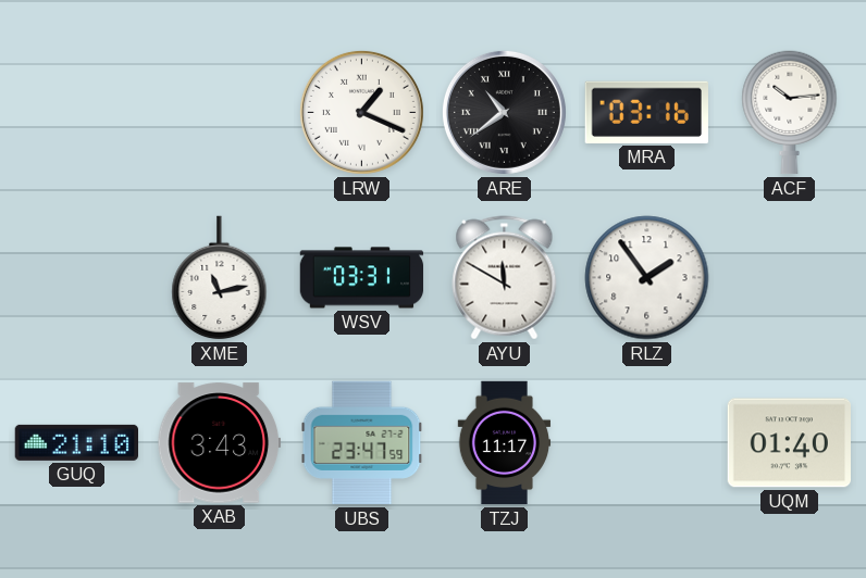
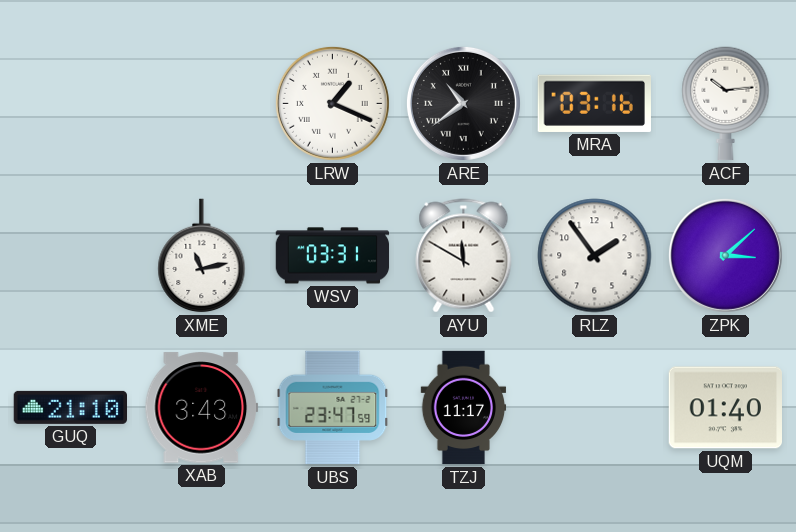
ZPK: none -> 3:08
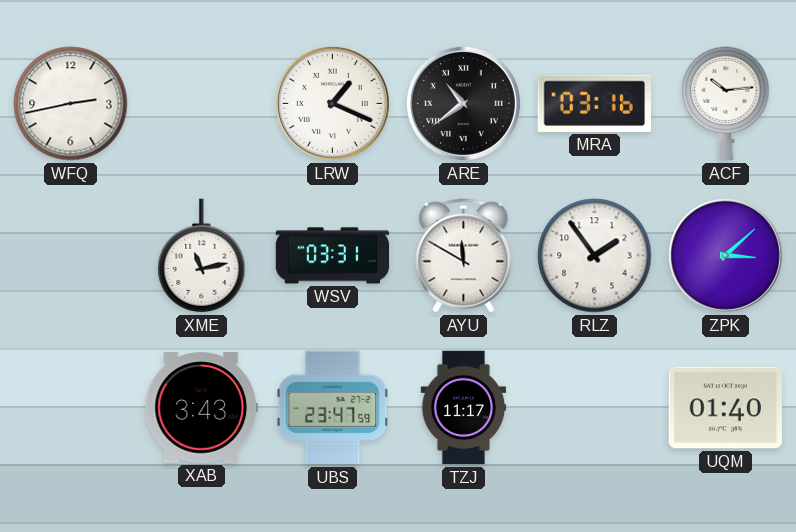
WFQ: none -> 2:43
GUQ: 21:10 -> none
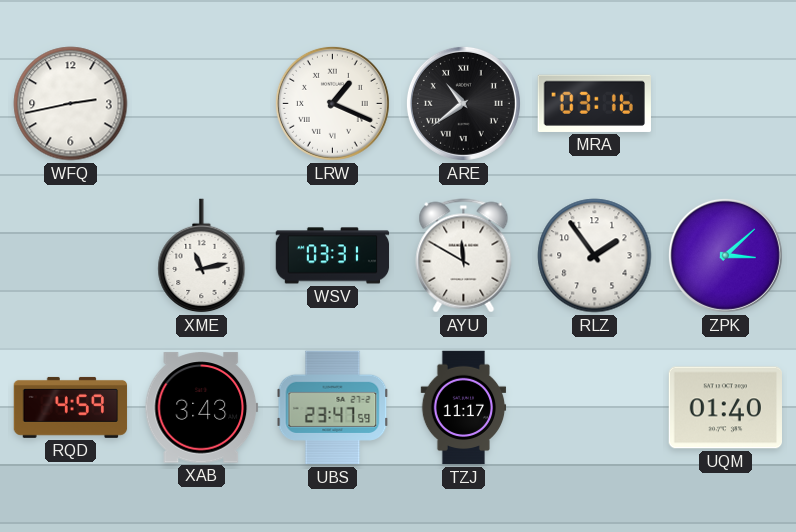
ACF: 10:14 -> none
RQD: none -> 4:59
